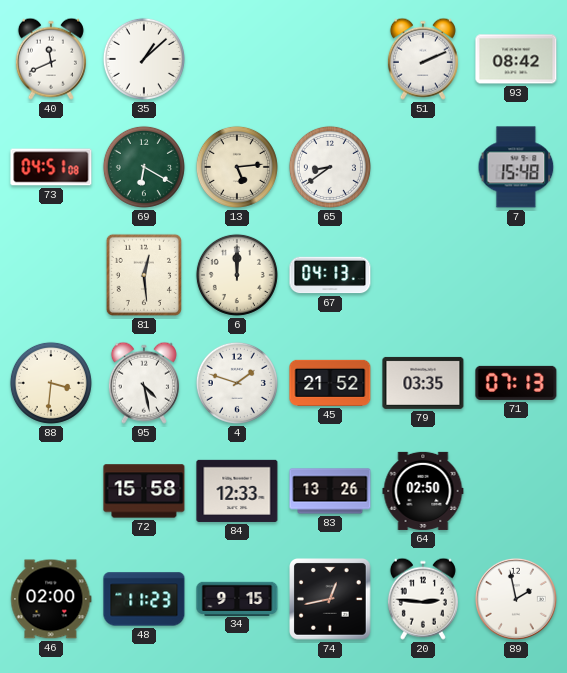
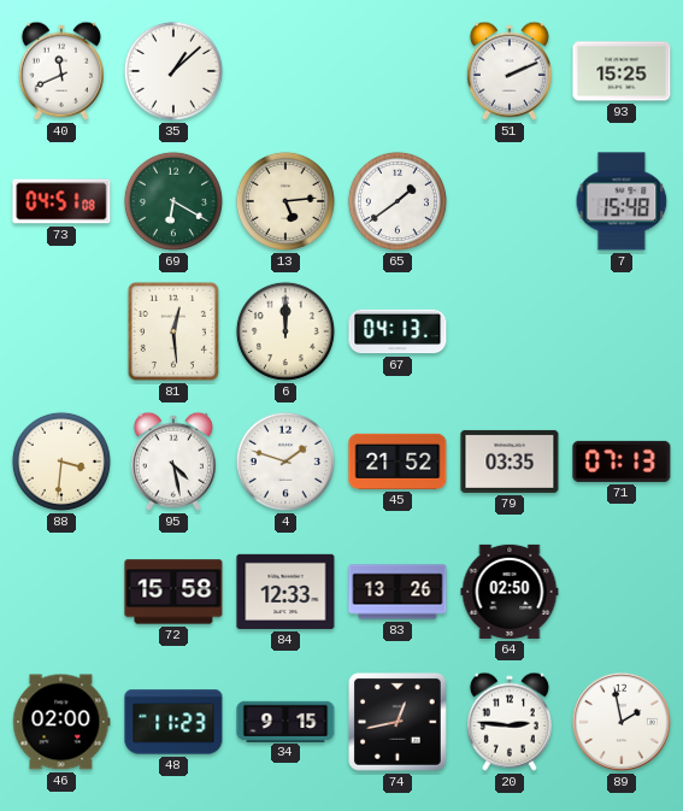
93: 08:42 -> 15:25
65: 8:39 -> 1:39
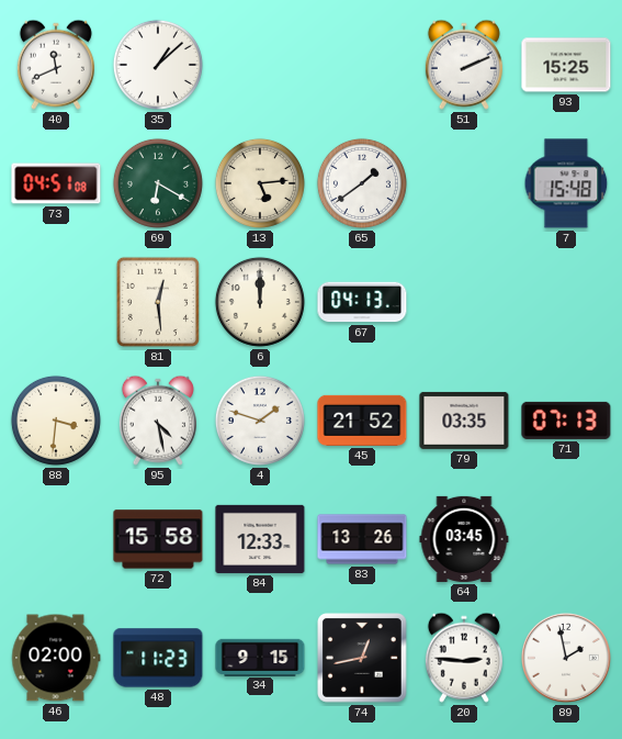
64: 02:50 -> 03:45
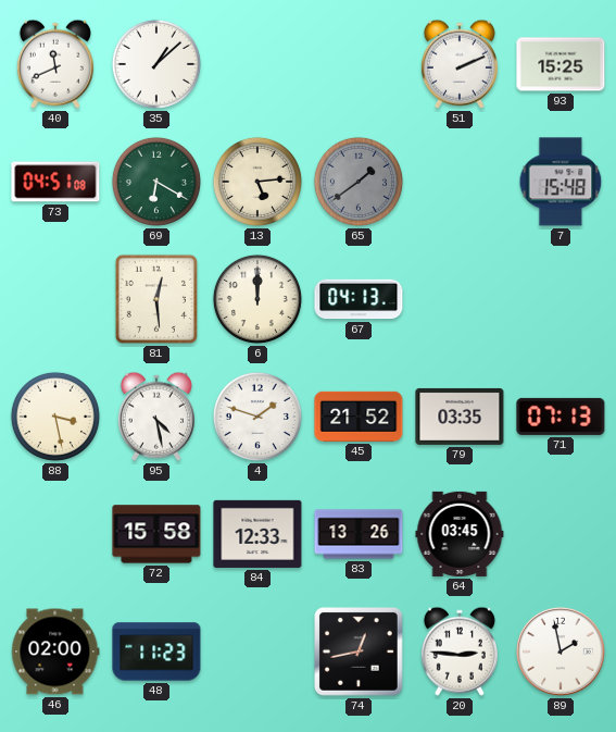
65 dial: white -> grey
88: 3:31 -> 3:28
34: 9:15 -> none
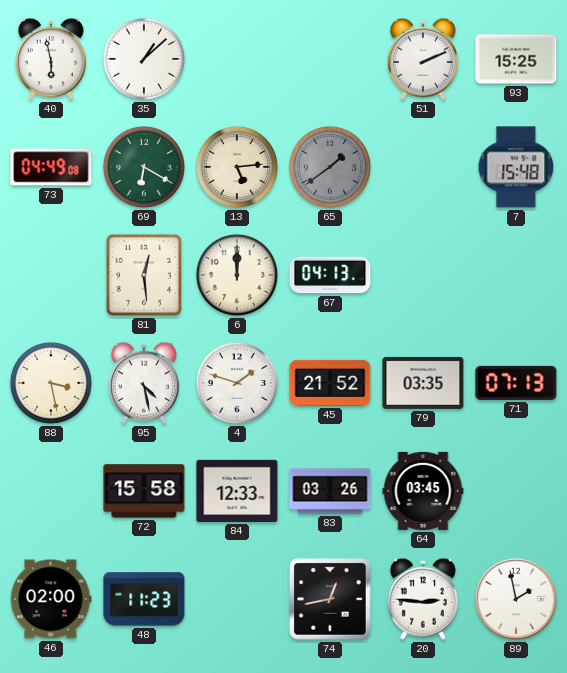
40: 11:41 -> 5:58
73: 04:51 -> 04:49
83: 13:26 -> 03:26
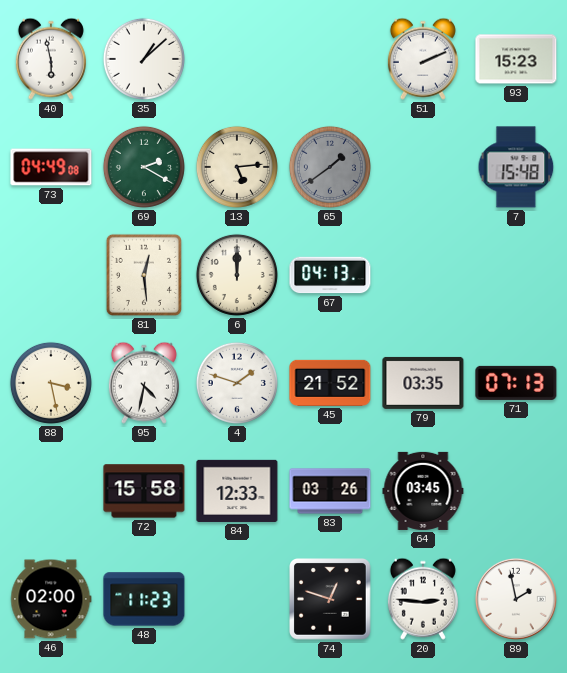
93: 15:25 -> 15:23
69: 6:20 -> 2:20
95: 4:28 -> 4:32
74: 12:43 -> 12:48
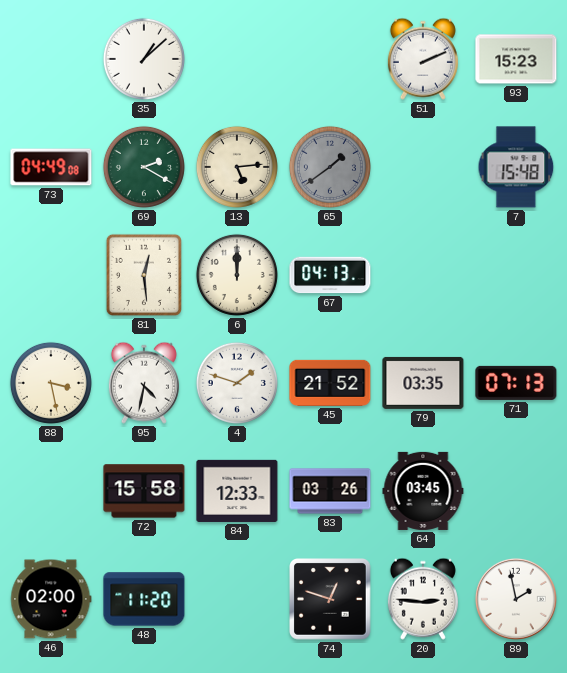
40: 5:58 -> none
48: 11:23 -> 11:20
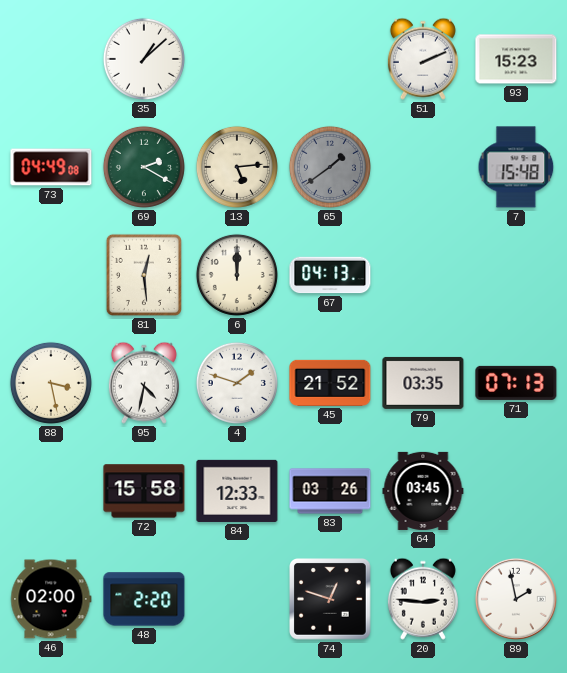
48: 11:20 -> 2:20
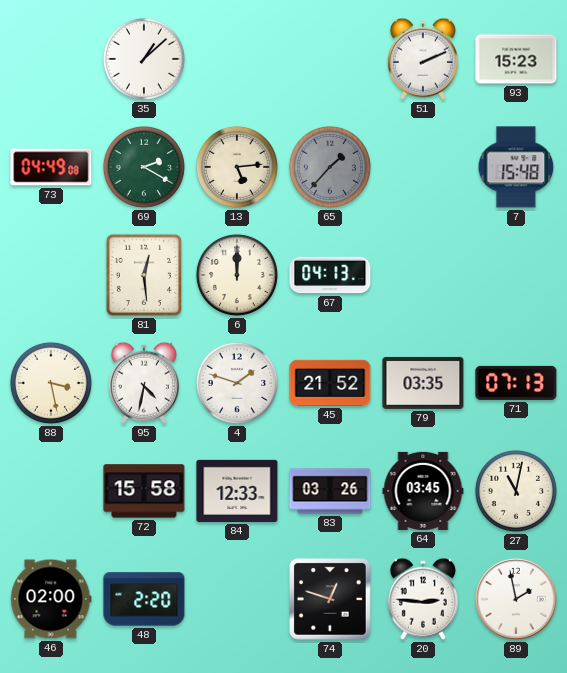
65: 1:39 -> 1:37
27: none -> 11:02
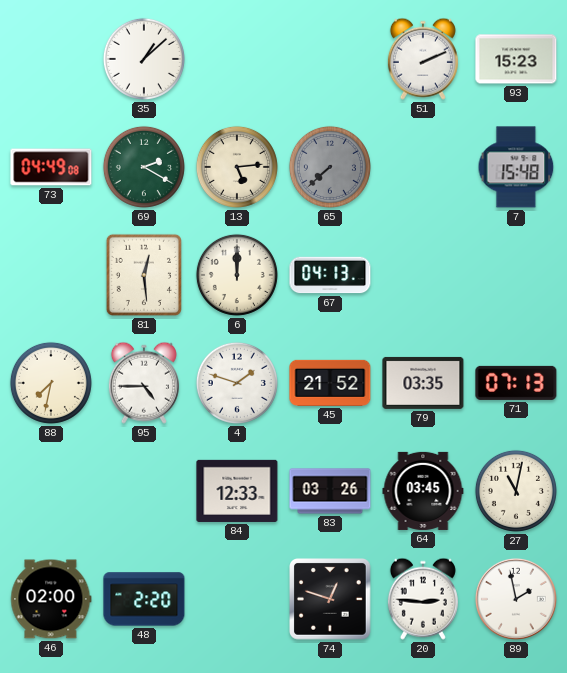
65: 1:37 -> 7:38
88: 3:28 -> 7:32
95: 4:32 -> 4:45
72: 15:58 -> none
